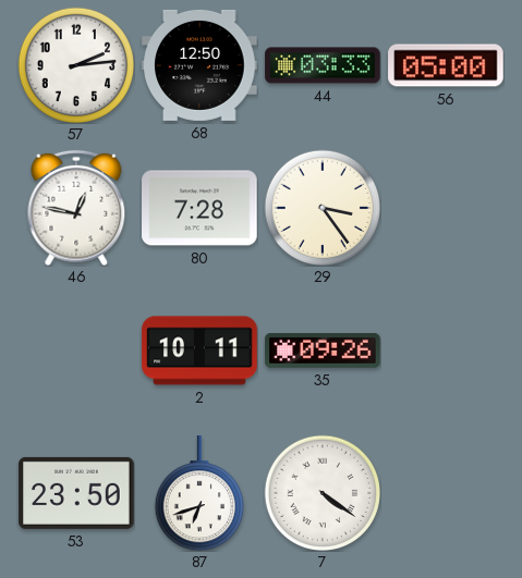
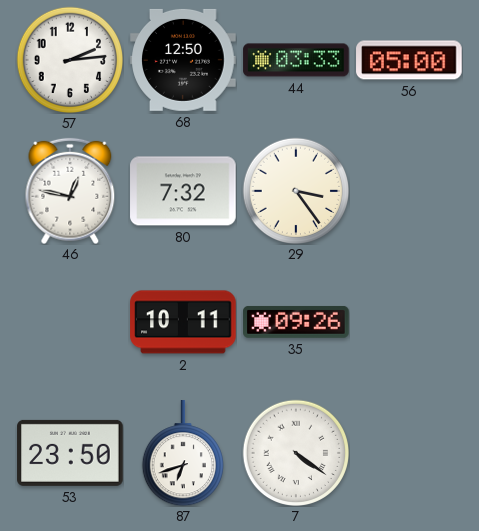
80: 7:28 -> 7:32
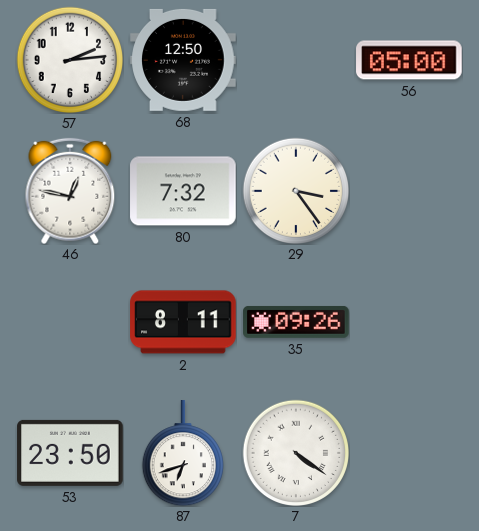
44: 03:33 -> none
2: 10:11 -> 8:11
